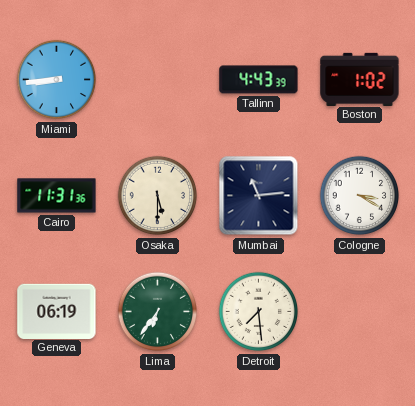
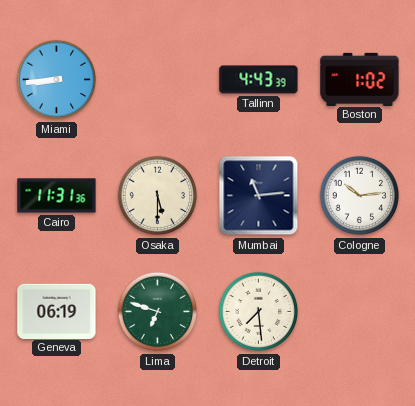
Cologne: 3:20 -> 10:14
Lima: 6:36 -> 6:48
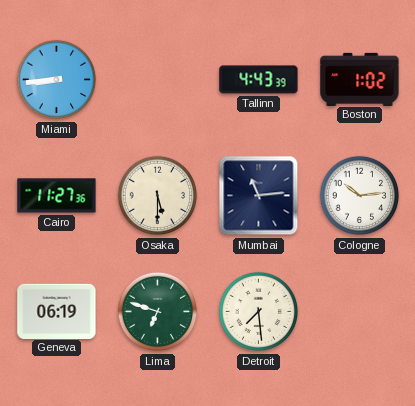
Cairo: 11:31 -> 11:27
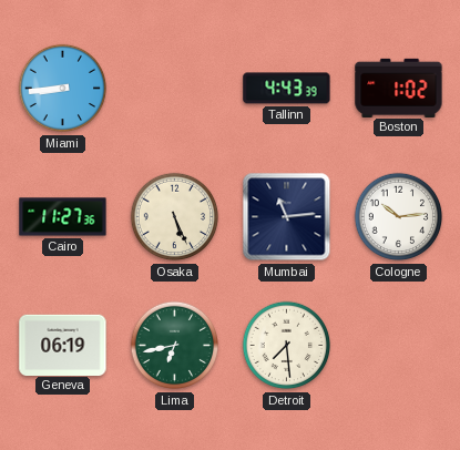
Osaka: 5:30 -> 5:26
Lima: 6:48 -> 6:43
